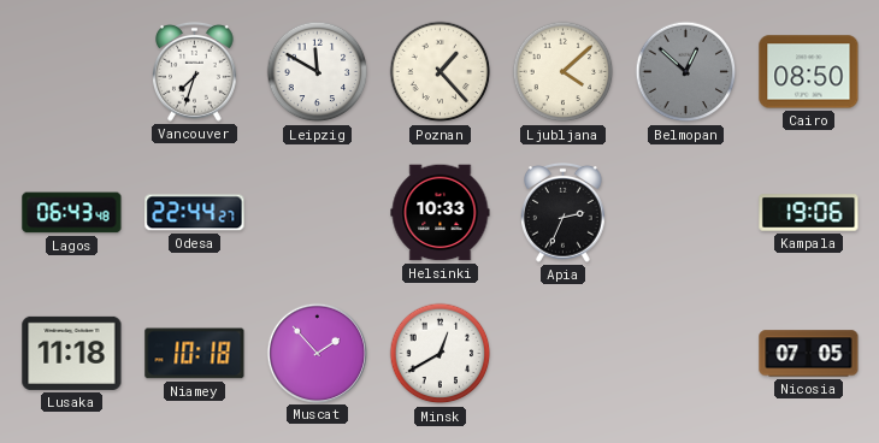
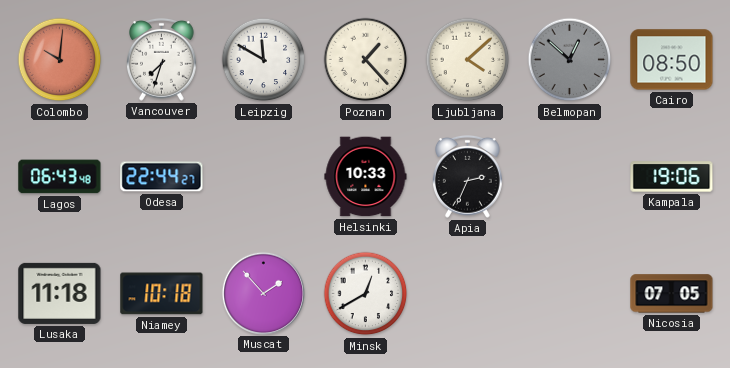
Colombo: none -> 10:01
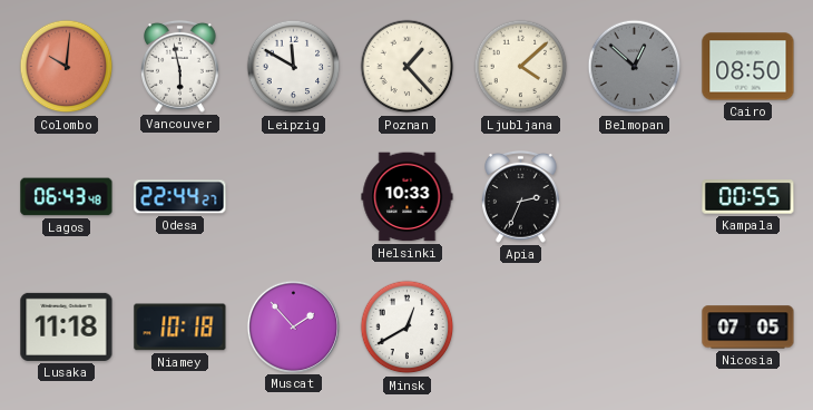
Vancouver: 7:33 -> 5:58
Kampala: 19:06 -> 00:55
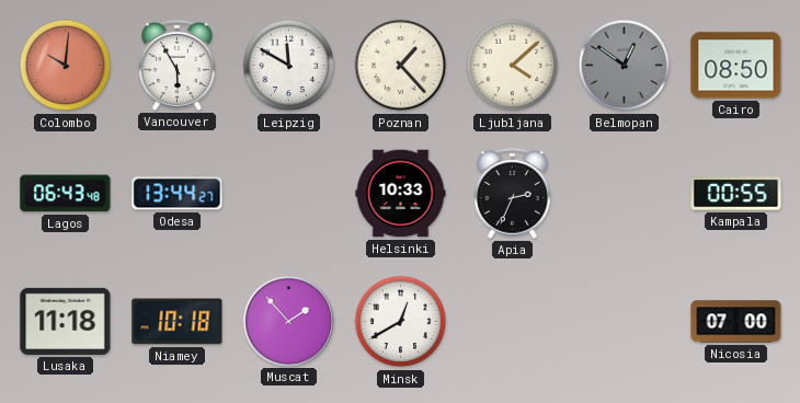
Vancouver: 5:58 -> 5:55
Belmopan: 12:52 -> 12:51
Odesa: 22:44 -> 13:44
Nicosia: 07:05 -> 07:00
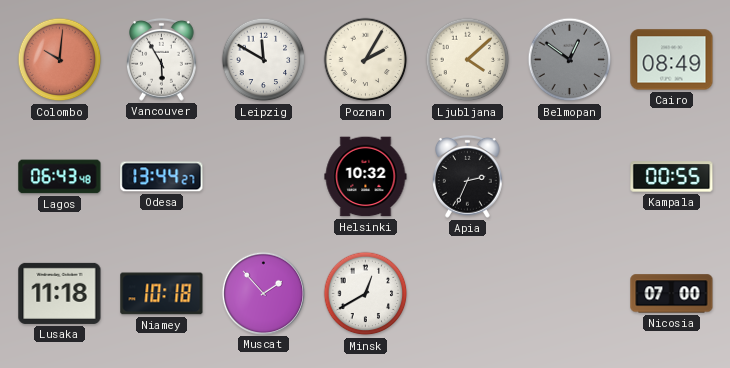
Poznan: 1:23 -> 2:05
Cairo: 08:50 -> 08:49
Helsinki: 10:33 -> 10:32
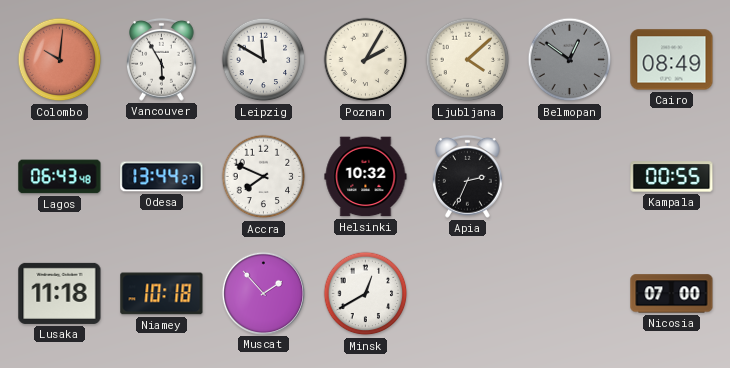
Accra: none -> 7:49
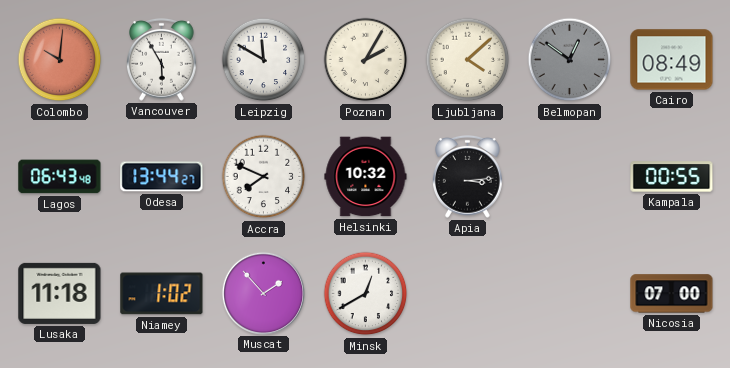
Apia: 2:34 -> 3:14
Niamey: 10:18 -> 1:02
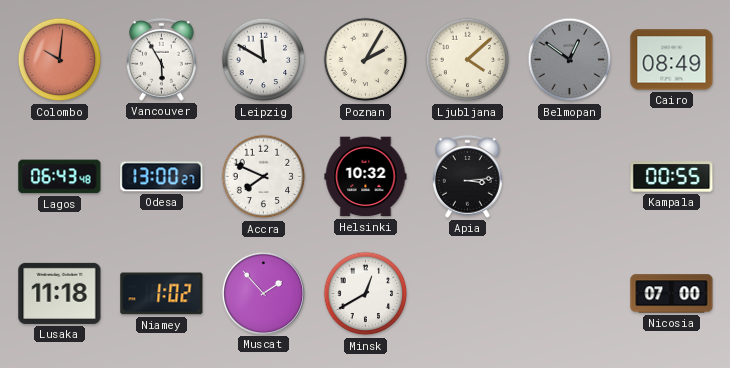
Odesa: 13:44 -> 13:00
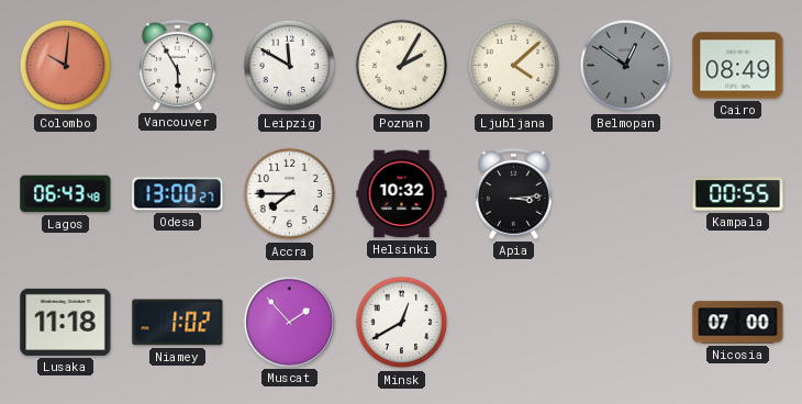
Accra: 7:49 -> 7:45
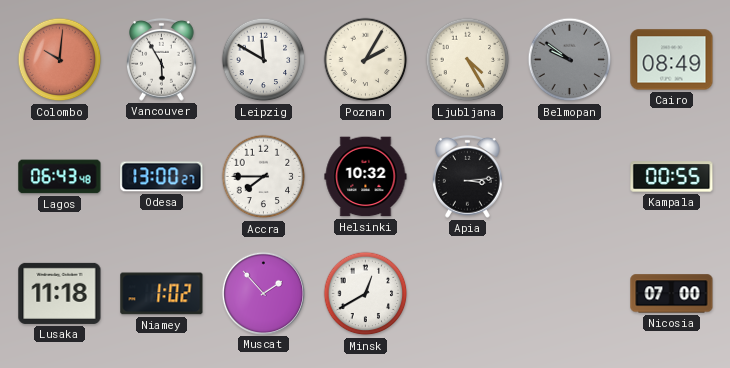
Ljubljana: 4:08 -> 4:25
Belmopan: 12:51 -> 9:51
